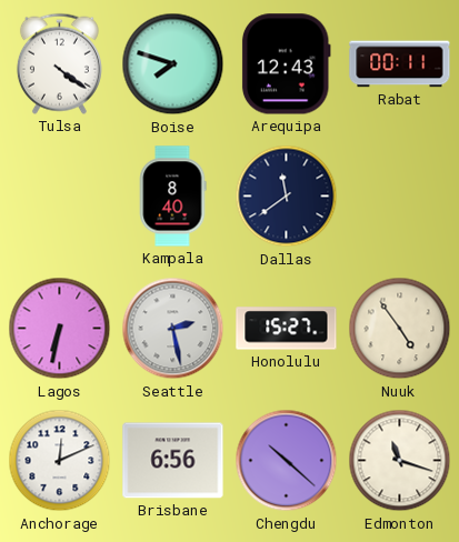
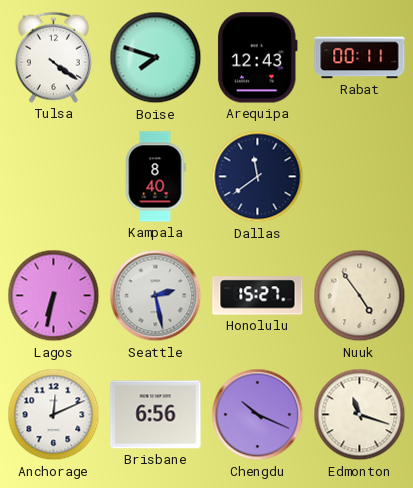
Chengdu: 10:22 -> 10:19
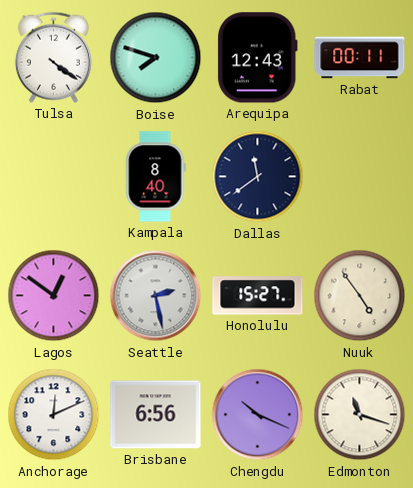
Lagos: 6:32 -> 12:51
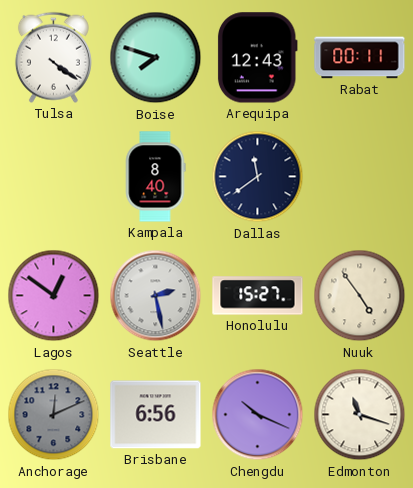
Anchorage dial: white -> grey
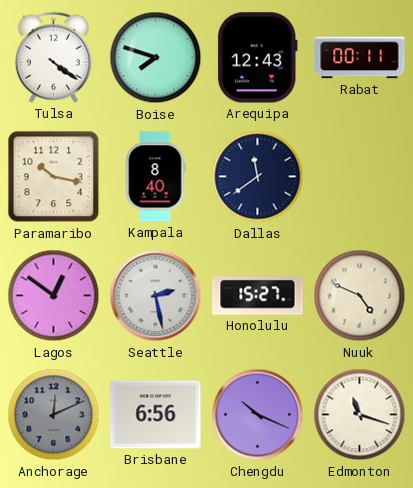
Paramaribo: none -> 10:17
Nuuk: 4:54 -> 4:49
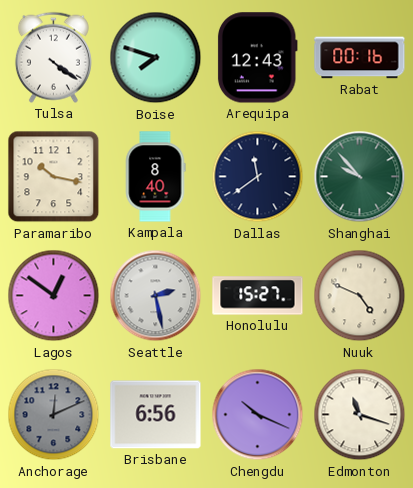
Rabat: 00:11 -> 00:16
Shanghai: none -> 9:53
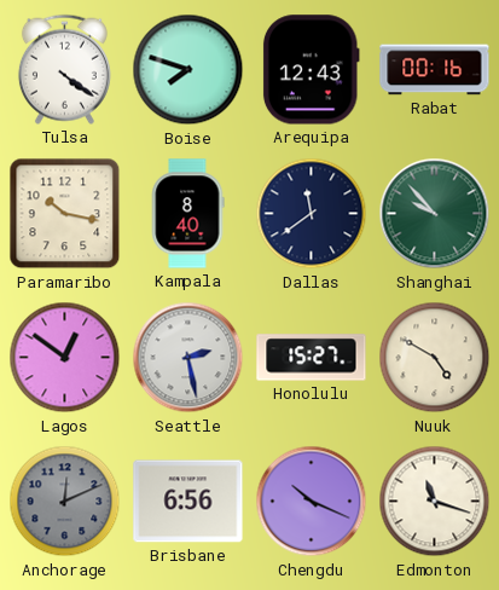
Nuuk: 4:49 -> 4:50
